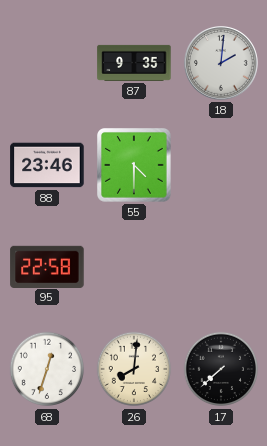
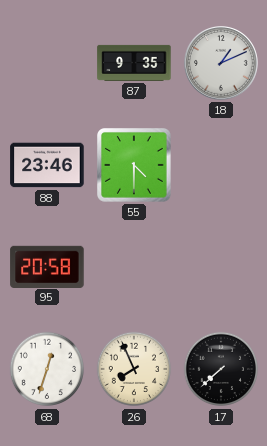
18: 2:01 -> 1:11
95: 22:58 -> 20:58
26: 8:01 -> 7:56
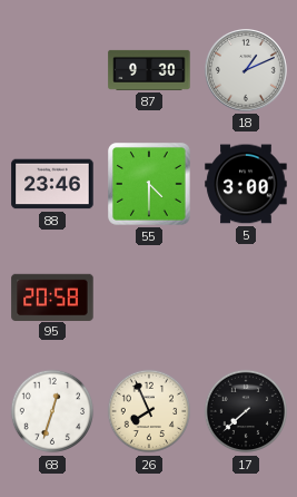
87: 9:35 -> 9:30
5: none -> 3:00
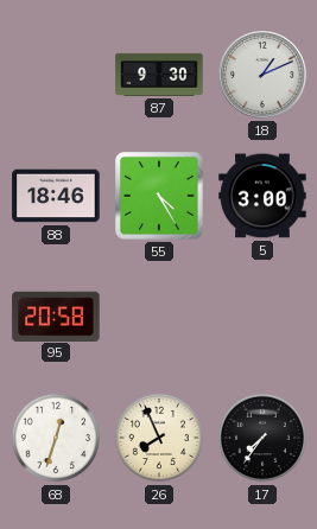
88: 23:46 -> 18:46
55: 4:30 -> 4:25
17: 7:38 -> 7:36
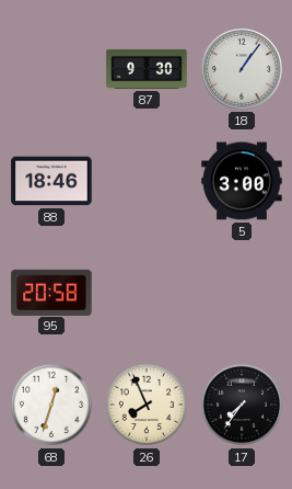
18: 1:11 -> 1:06
55: 4:25 -> none
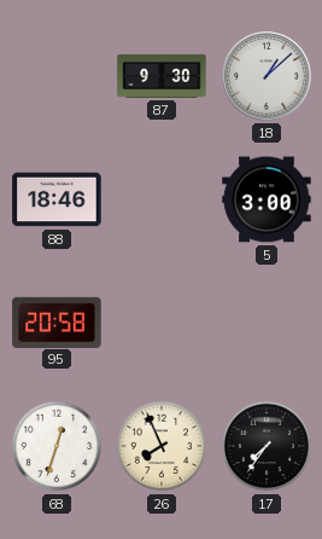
18: 1:06 -> 1:08
